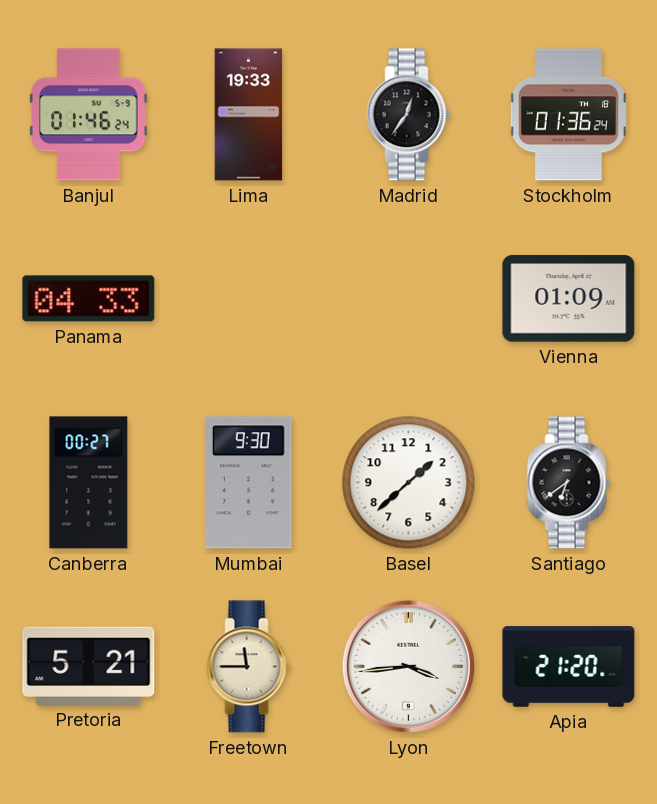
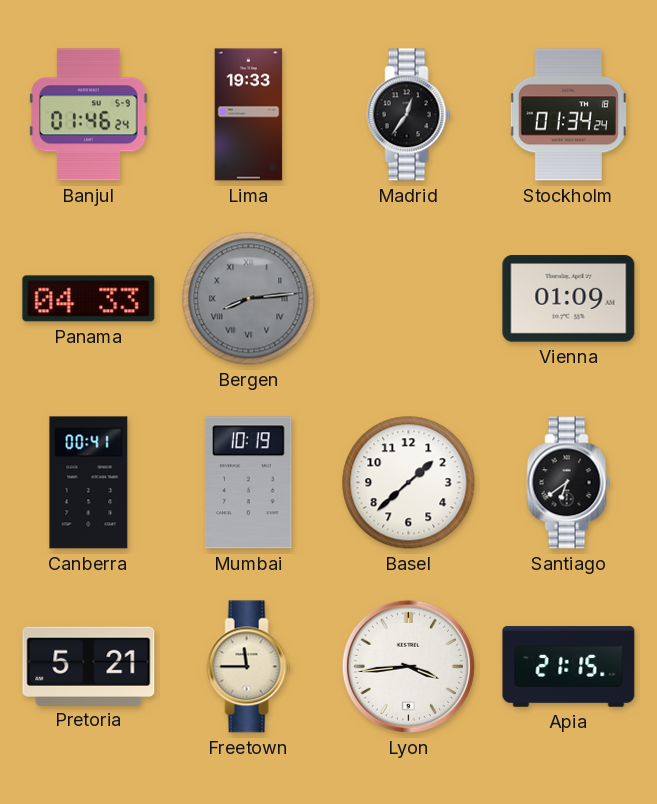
Stockholm: 01:36 -> 01:34
Bergen: none -> 8:14
Canberra: 00:27 -> 00:41
Mumbai: 9:30 -> 10:19
Apia: 21:20 -> 21:15
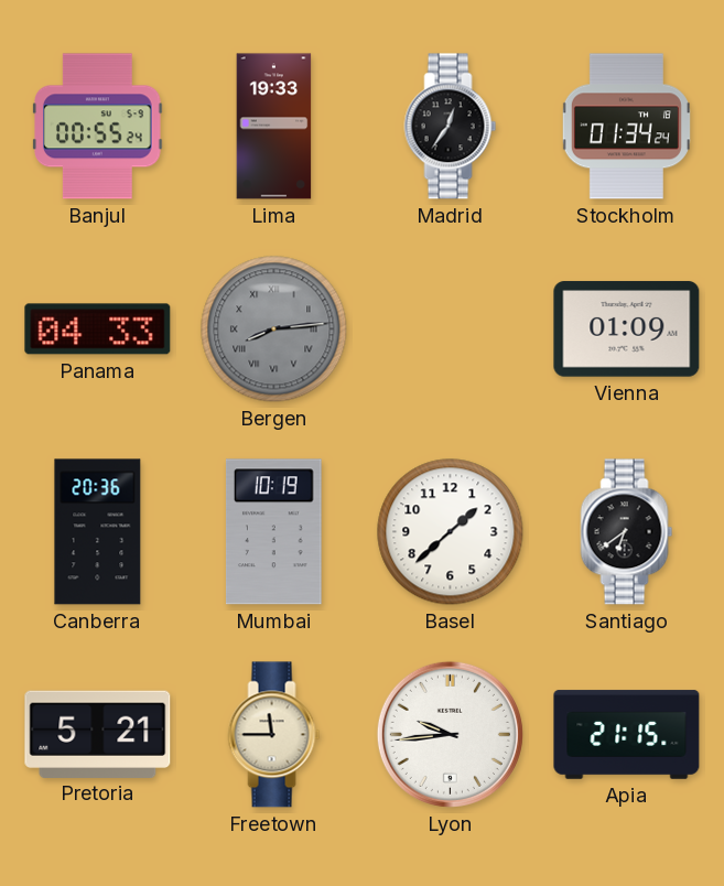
Banjul: 01:46 -> 00:55
Canberra: 00:41 -> 20:36
Lyon: 3:44 -> 9:44
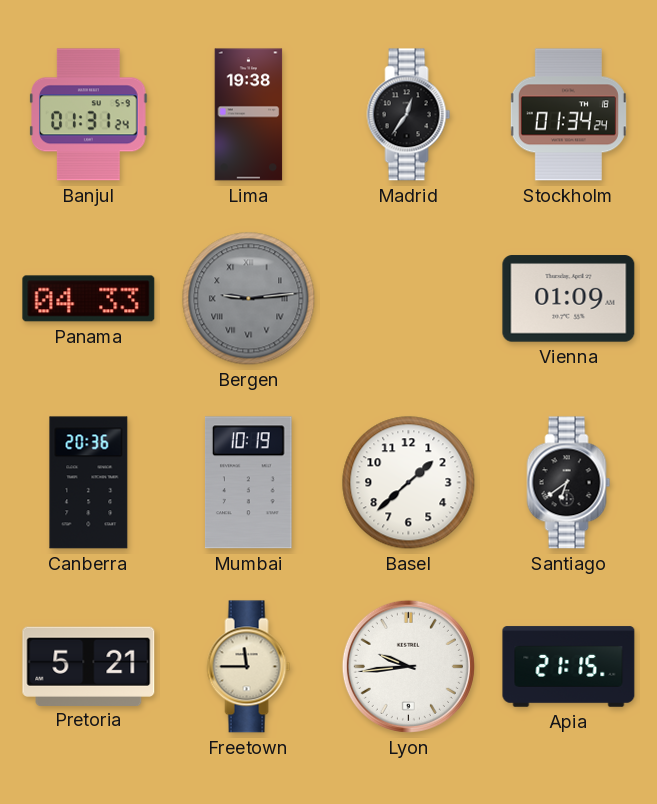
Banjul: 00:55 -> 01:31
Lima: 19:33 -> 19:38
Bergen: 8:14 -> 9:14
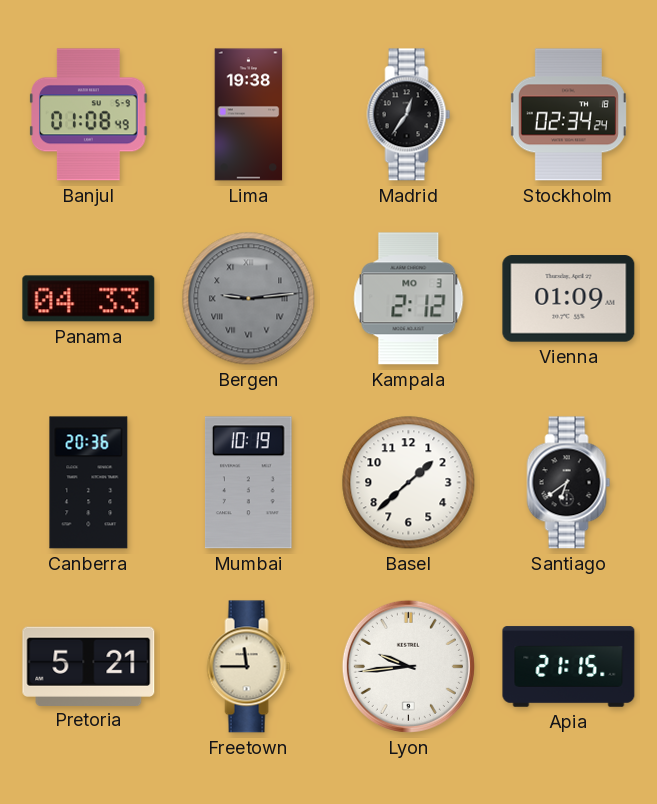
Banjul: 01:31 -> 01:08
Stockholm: 01:34 -> 02:34
Kampala: none -> 2:12
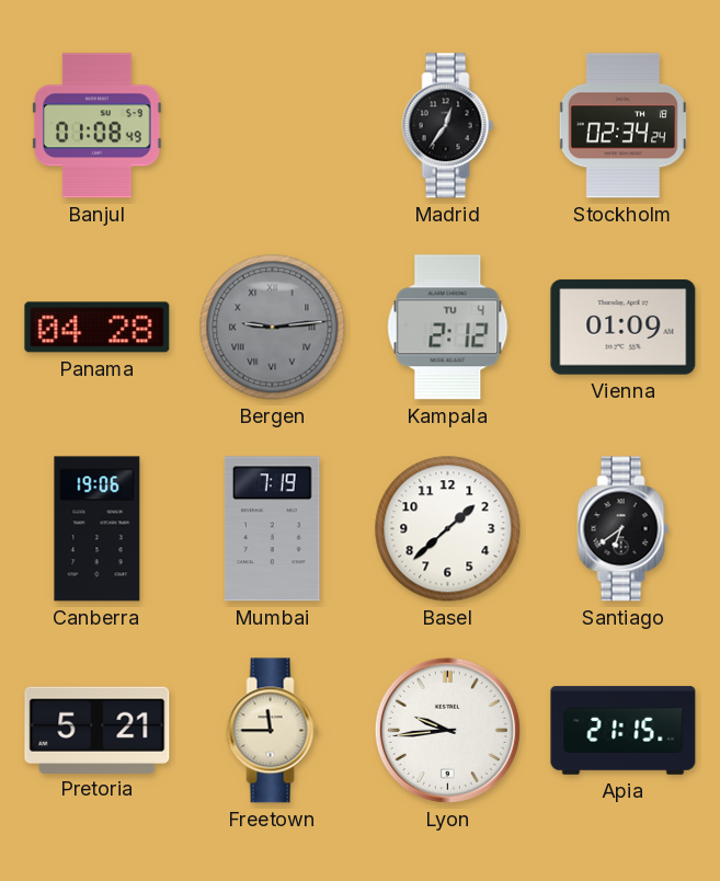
Lima: 19:38 -> none
Panama: 04:33 -> 04:28
Kampala date: MO 3 -> TU 4
Canberra: 20:36 -> 19:06
Mumbai: 10:19 -> 7:19
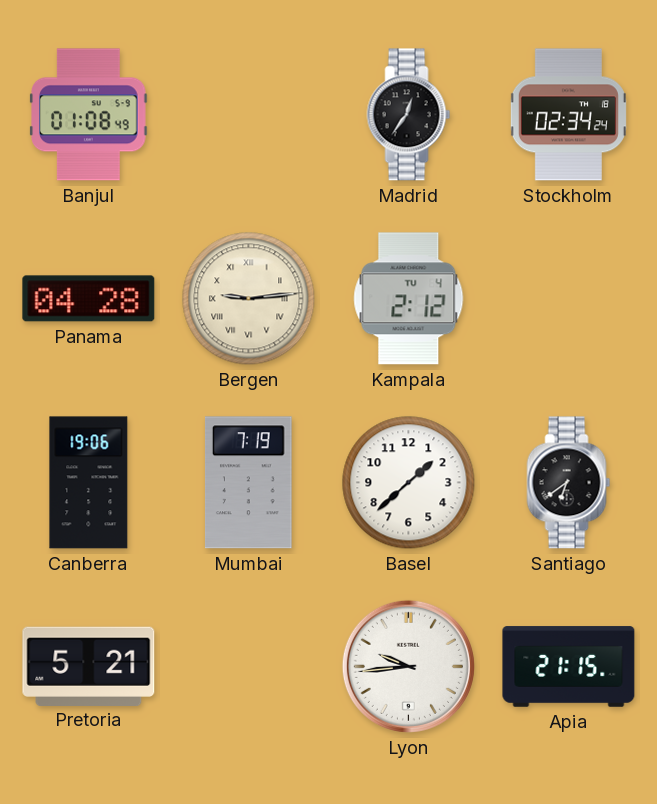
Bergen dial: grey -> cream
Vienna: 01:09 -> none
Freetown: 11:45 -> none
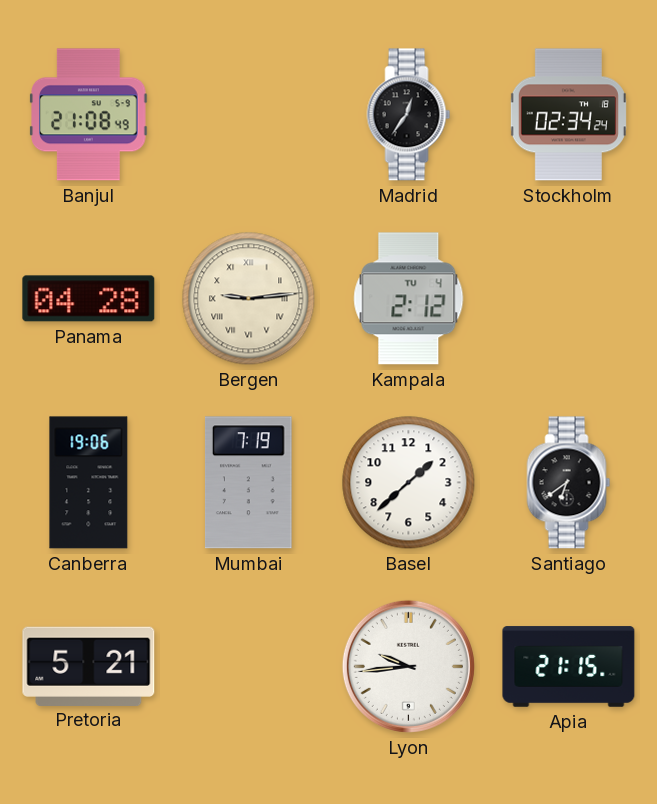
Banjul: 01:08 -> 21:08
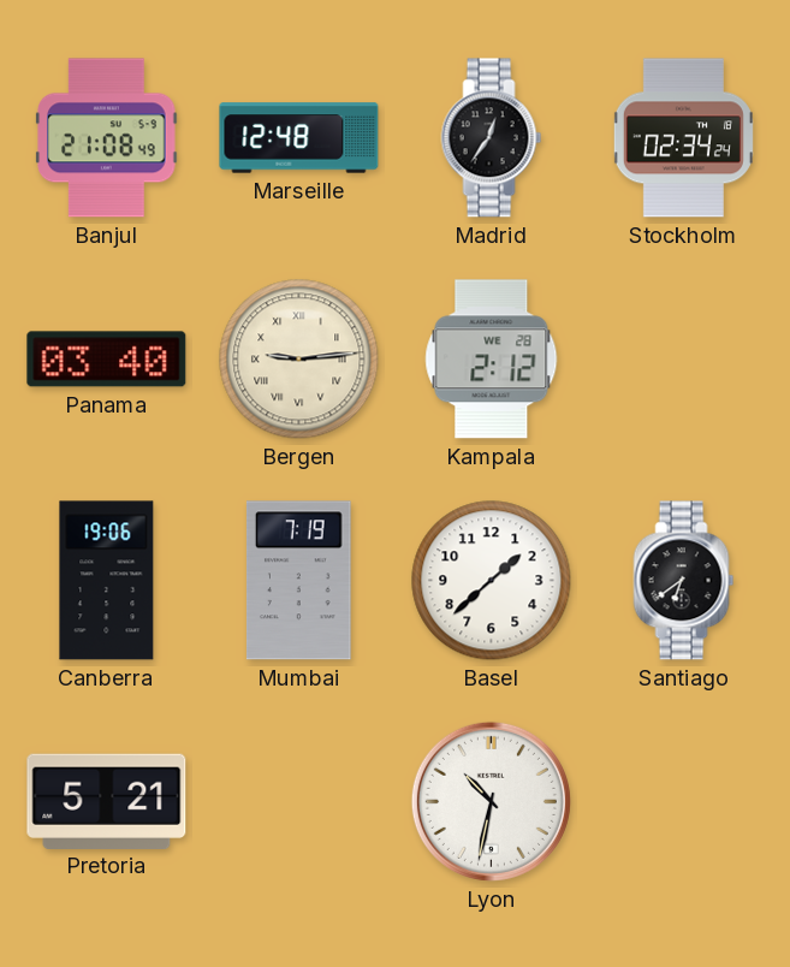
Marseille: none -> 12:48
Panama: 04:28 -> 03:40
Kampala date: TU 4 -> WE 28
Lyon: 9:44 -> 10:32
Apia: 21:15 -> none
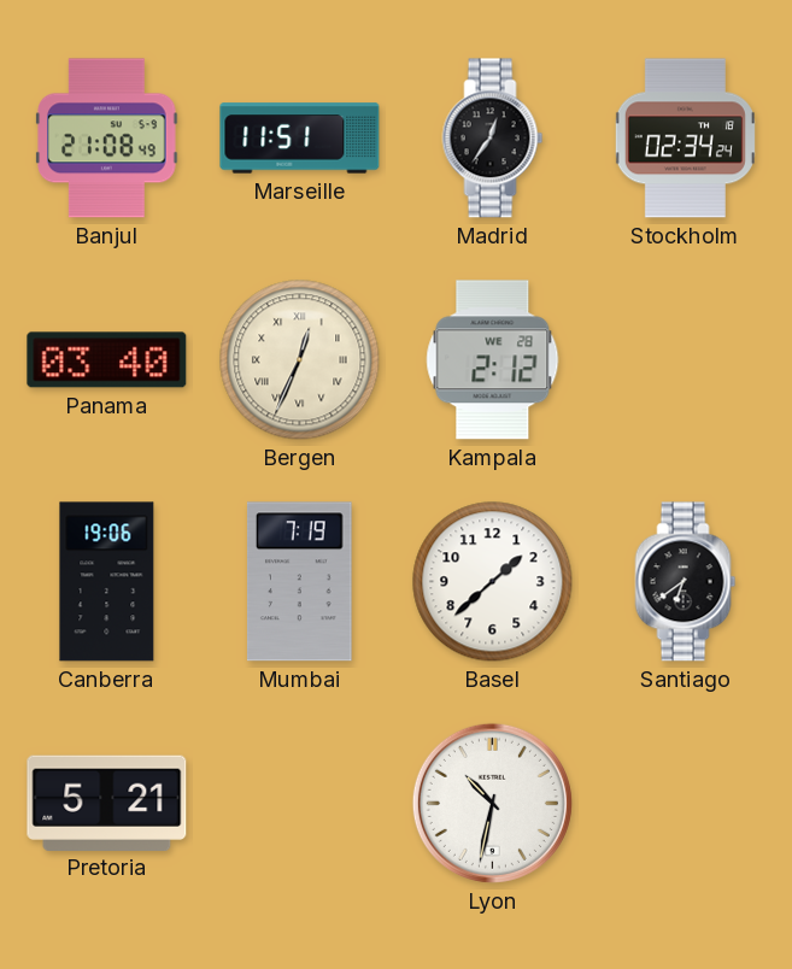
Marseille: 12:48 -> 11:51
Bergen: 9:14 -> 12:34
